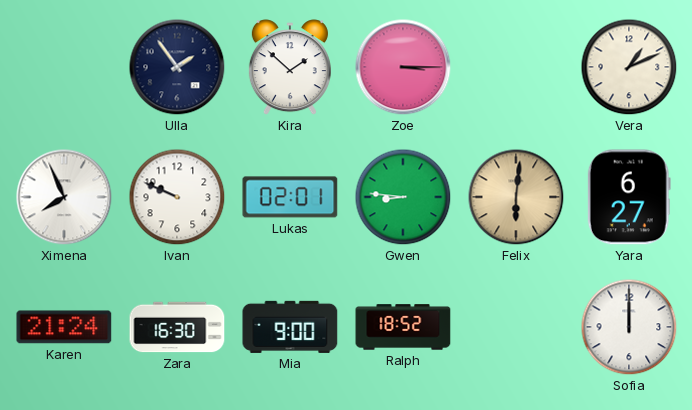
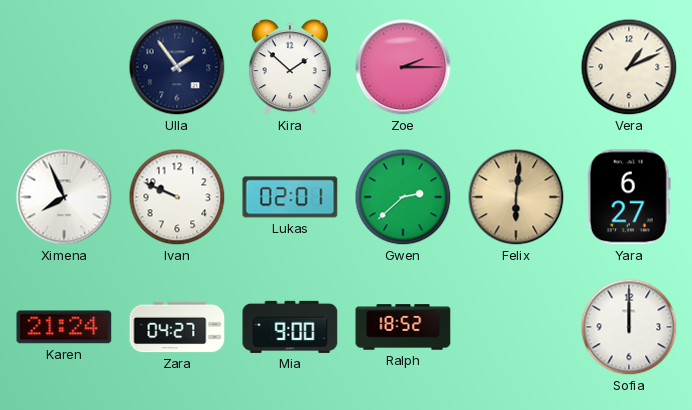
Zoe: 3:15 -> 2:15
Gwen: 8:46 -> 2:38
Zara: 16:30 -> 04:27
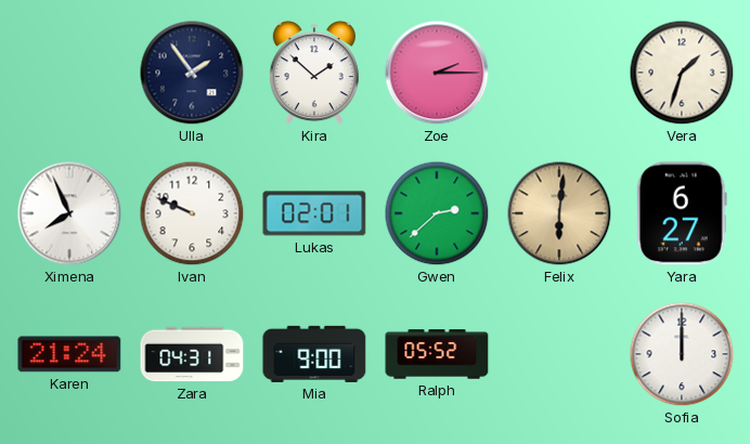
Vera: 1:11 -> 1:33
Zara: 04:27 -> 04:31
Ralph: 18:52 -> 05:52
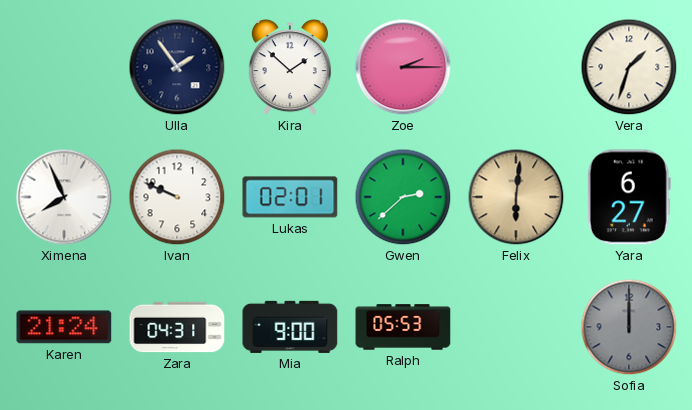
Ralph: 05:52 -> 05:53
Sofia dial: white -> grey
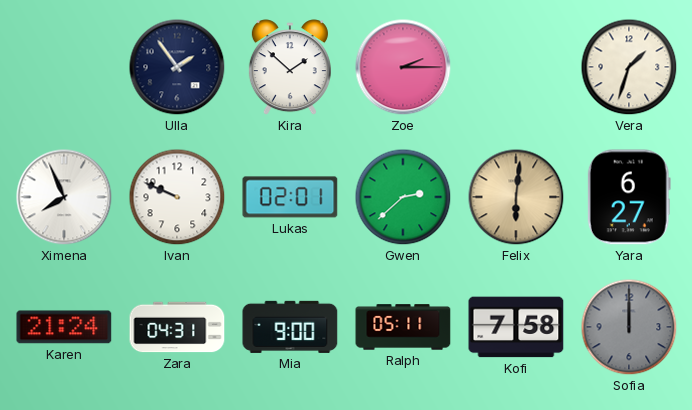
Ralph: 05:53 -> 05:11
Kofi: none -> 7:58
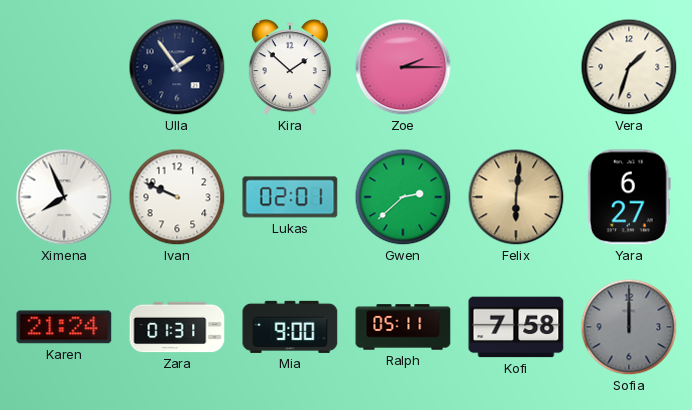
Zara: 04:31 -> 01:31
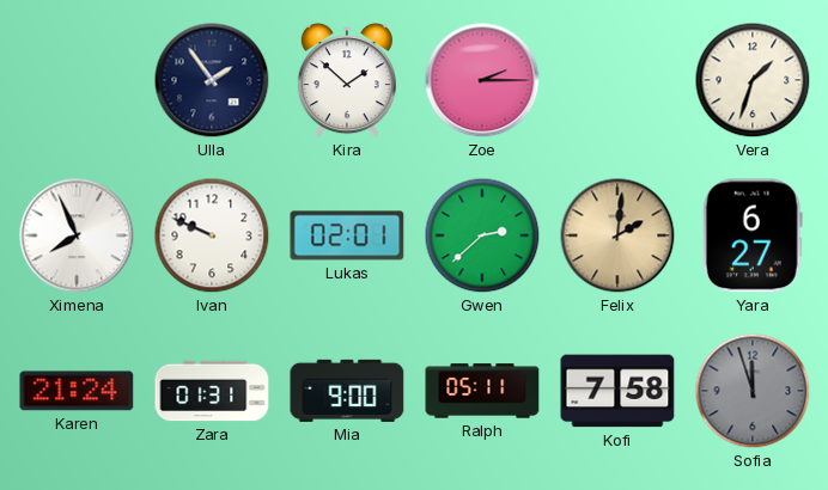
Felix: 6:01 -> 2:01
Sofia: 12:00 -> 11:57
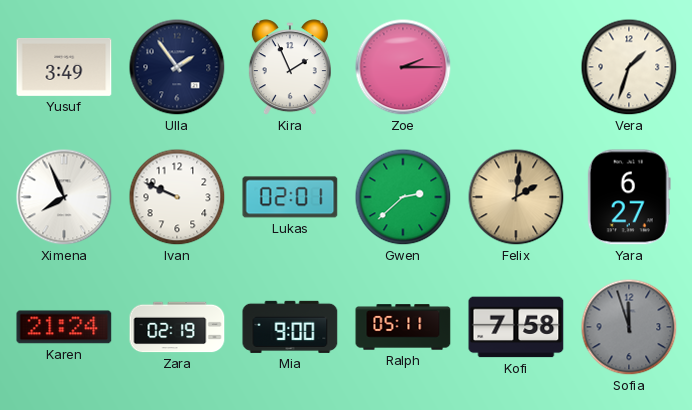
Yusuf: none -> 3:49
Kira: 1:52 -> 1:56
Zara: 01:31 -> 02:19
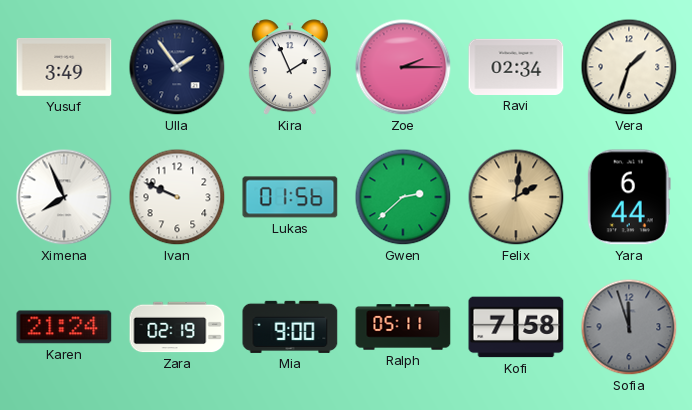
Ravi: none -> 02:34
Lukas: 02:01 -> 01:56
Yara: 6:27 -> 6:44
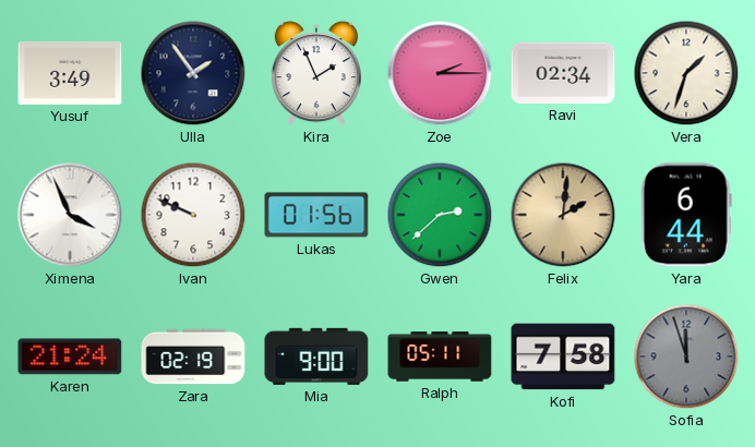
Ximena: 7:56 -> 3:56
